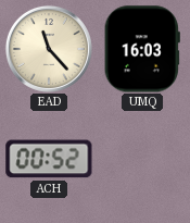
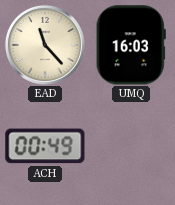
ACH: 00:52 -> 00:49
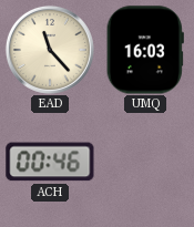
ACH: 00:49 -> 00:46
